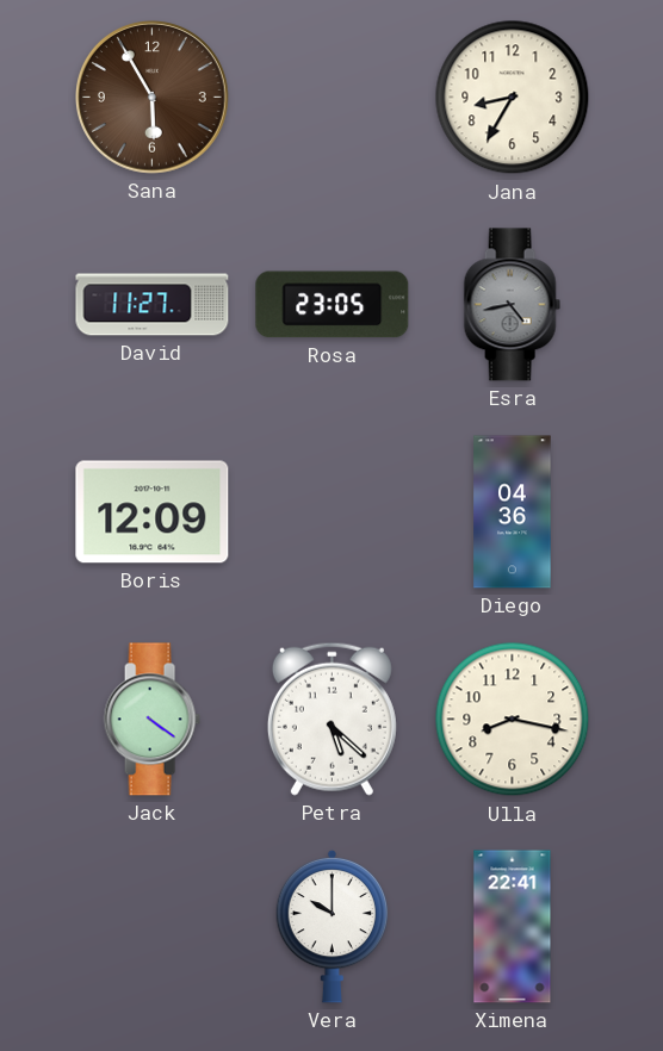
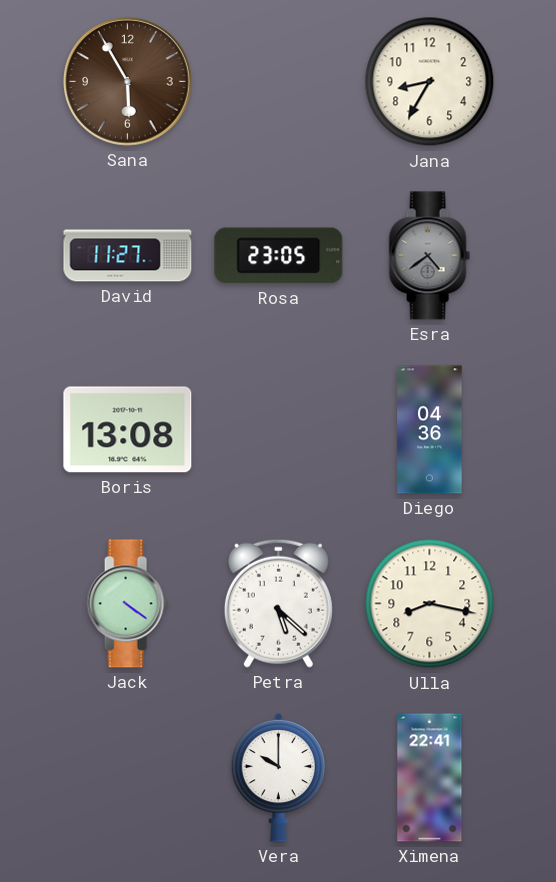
Esra: 4:43 -> 4:39
Boris: 12:09 -> 13:08
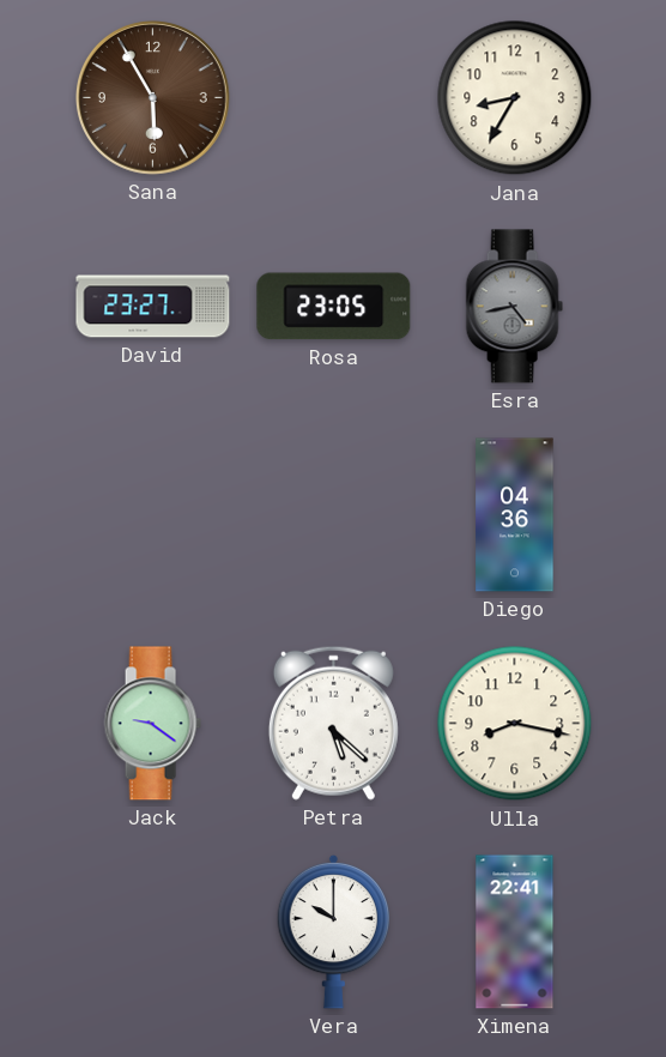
David: 11:27 -> 23:27
Esra: 4:39 -> 4:43
Boris: 13:08 -> none
Jack: 4:21 -> 9:21
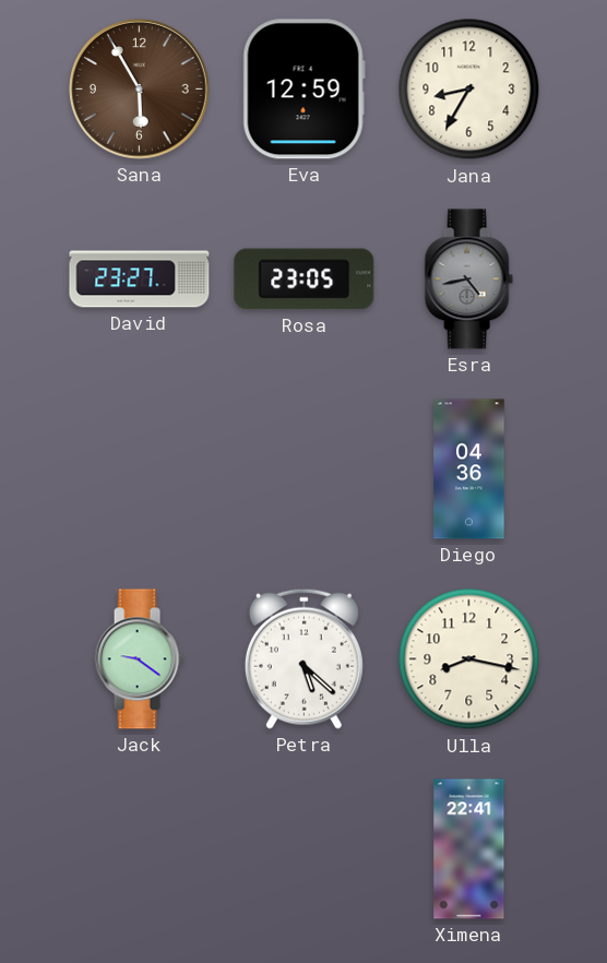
Eva: none -> 12:59
Vera: 10:00 -> none
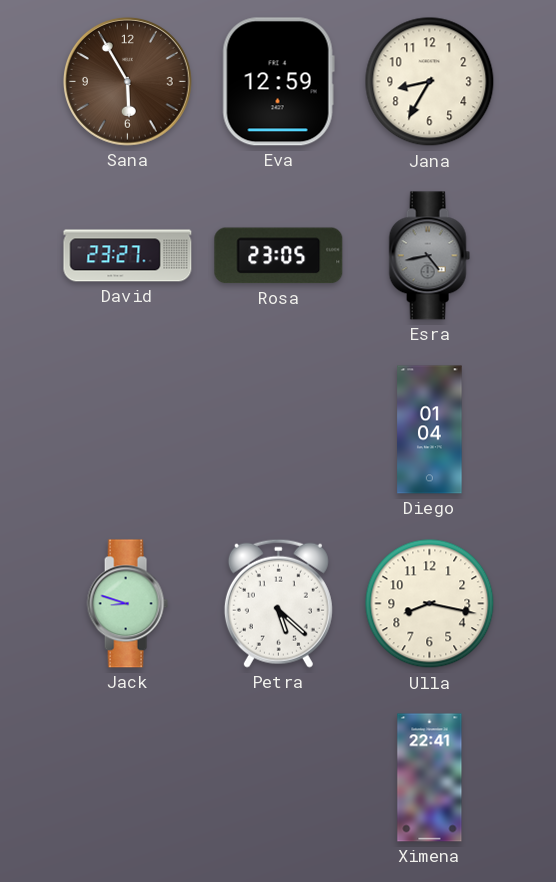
Diego: 04:36 -> 01:04
Jack: 9:21 -> 8:48
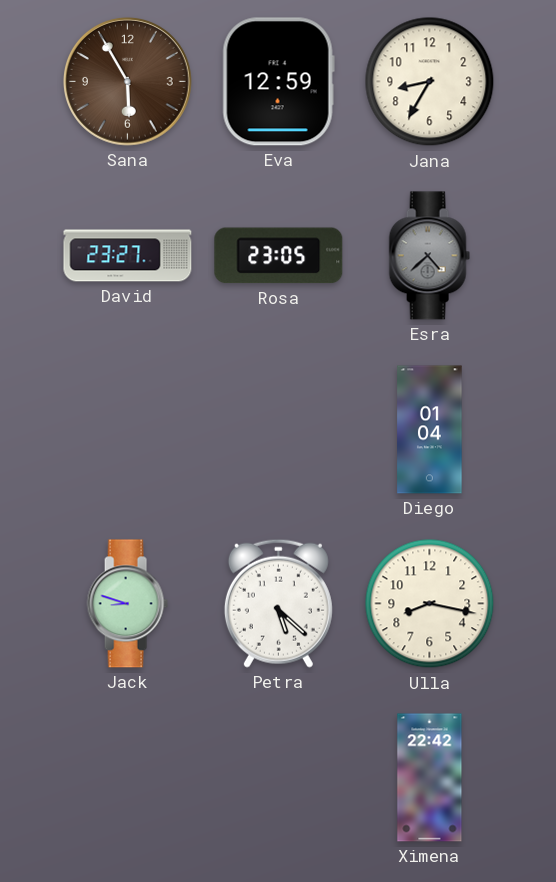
Esra: 4:43 -> 4:38
Ximena: 22:41 -> 22:42
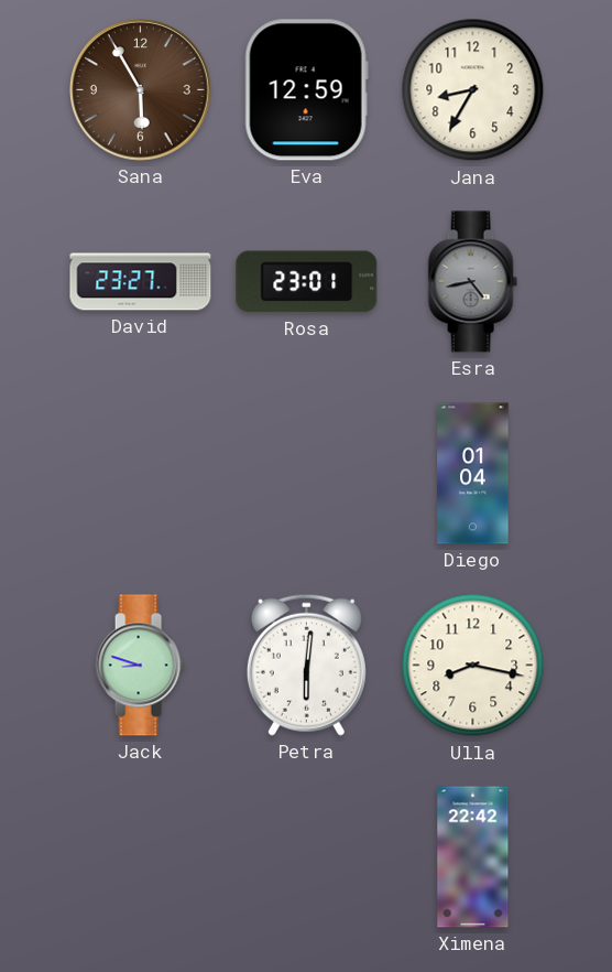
Rosa: 23:05 -> 23:01
Esra: 4:38 -> 4:43
Petra: 5:22 -> 6:01
